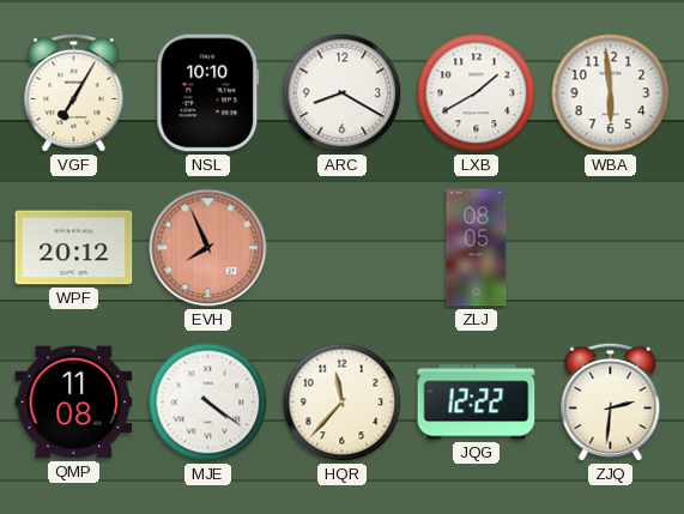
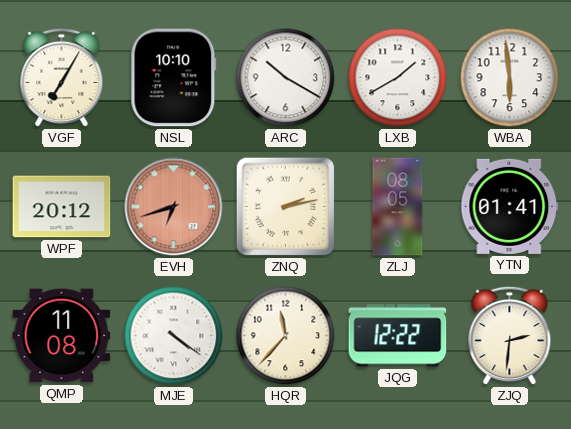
ARC: 8:20 -> 10:20
EVH: 7:56 -> 6:42
ZNQ: none -> 2:13
YTN: none -> 01:41
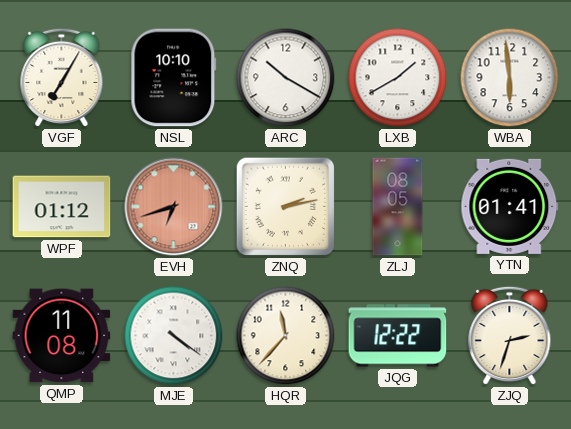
WPF: 20:12 -> 01:12
ZJQ: 2:31 -> 2:33
